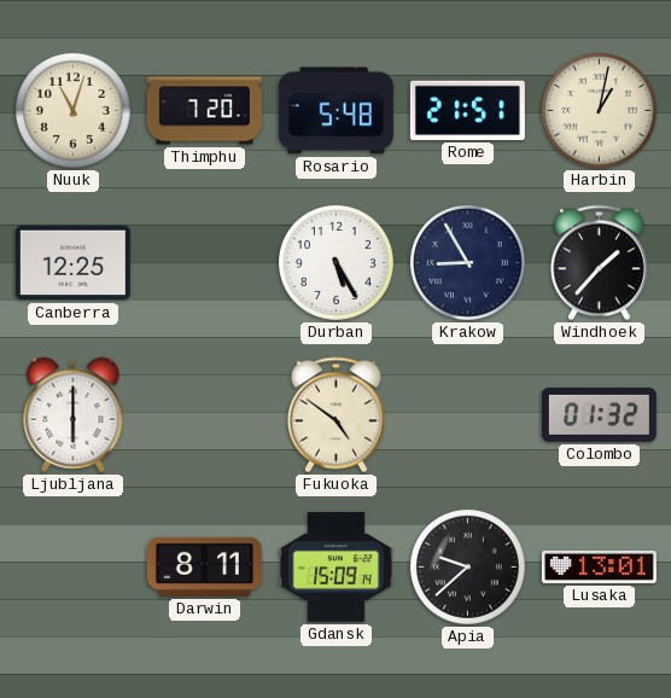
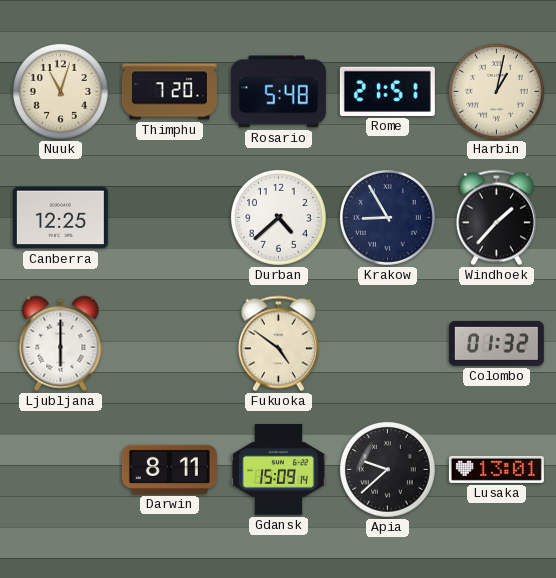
Durban: 5:25 -> 4:38
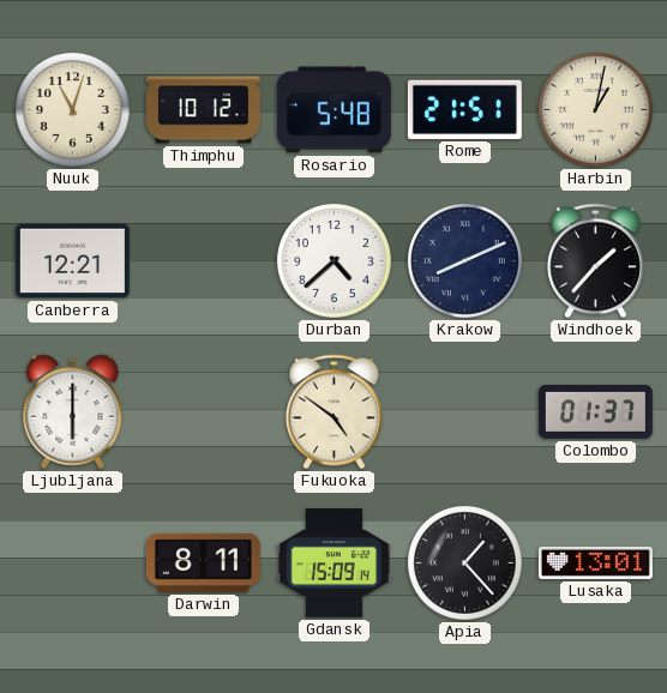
Thimphu: 7:20 -> 10:12
Canberra: 12:25 -> 12:21
Krakow: 8:55 -> 8:11
Colombo: 01:32 -> 01:37
Apia: 9:38 -> 1:23
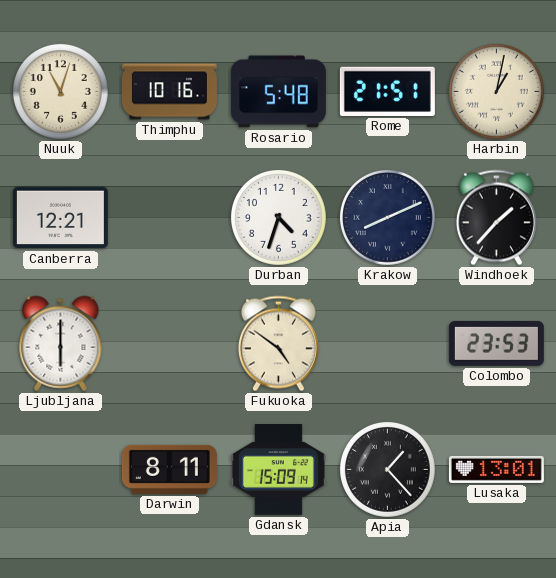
Thimphu: 10:12 -> 10:16
Durban: 4:38 -> 4:33
Colombo: 01:37 -> 23:53
